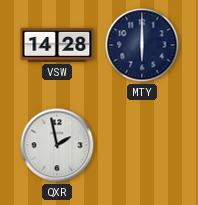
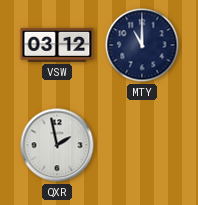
VSW: 14:28 -> 03:12
MTY: 6:00 -> 11:00
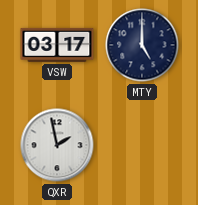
VSW: 03:12 -> 03:17
MTY: 11:00 -> 5:00
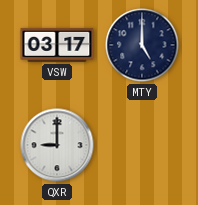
QXR: 1:58 -> 9:00
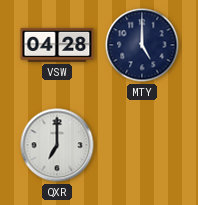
VSW: 03:17 -> 04:28
QXR: 9:00 -> 7:00
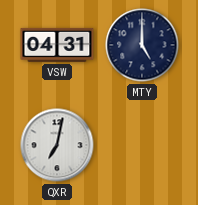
VSW: 04:28 -> 04:31
QXR: 7:00 -> 7:02
